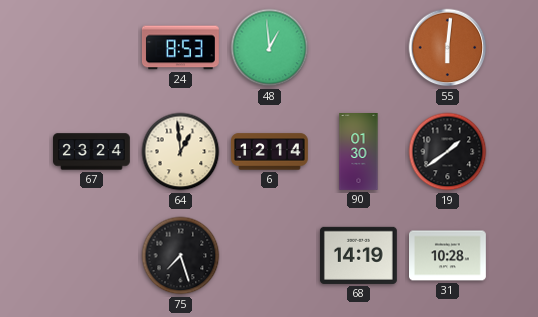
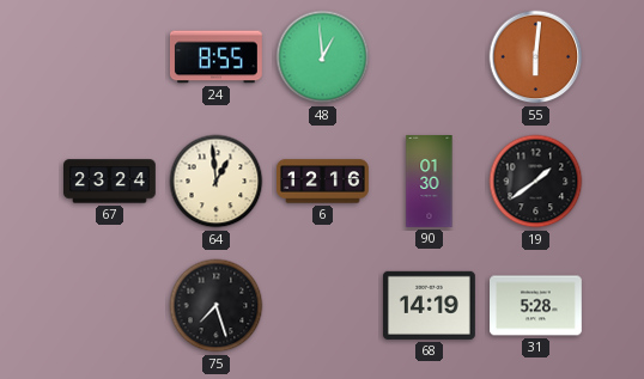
24: 8:53 -> 8:55
6: 12:14 -> 12:16
31: 10:28 -> 5:28
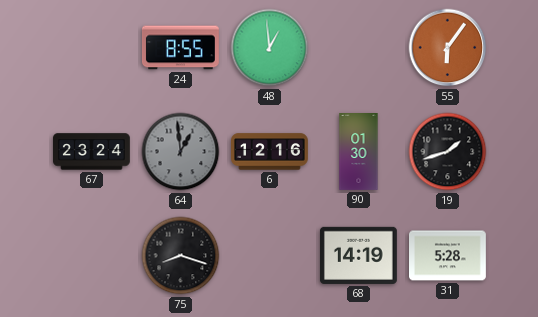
55: 6:01 -> 6:06
64 dial: cream -> grey
19: 1:39 -> 1:42
75: 7:27 -> 8:18
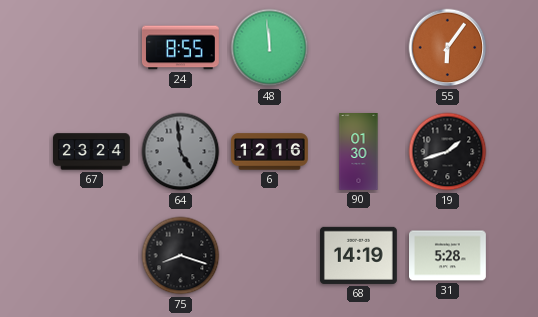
48: 12:59 -> 11:59
64: 12:59 -> 4:59
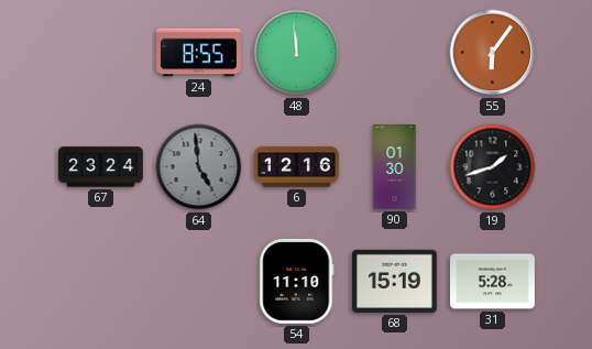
75: 8:18 -> none
54: none -> 11:10
68: 14:19 -> 15:19
